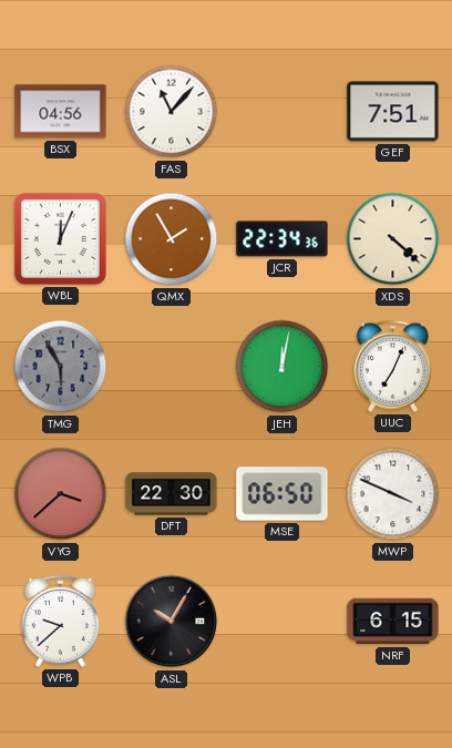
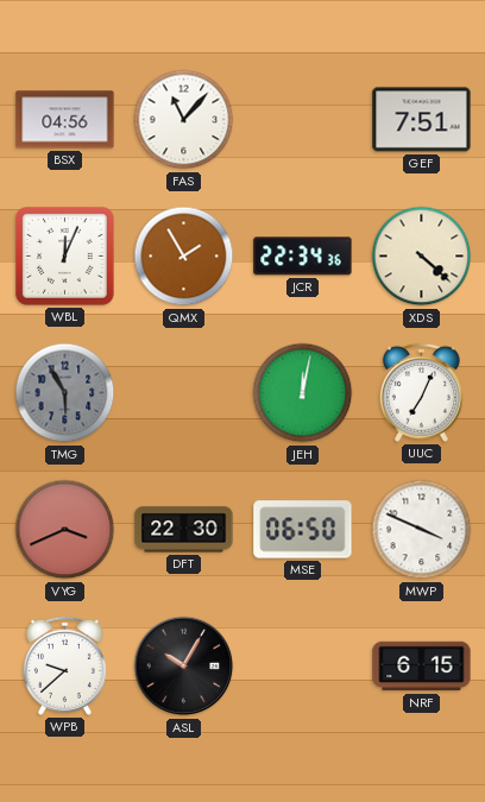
VYG: 3:38 -> 3:41
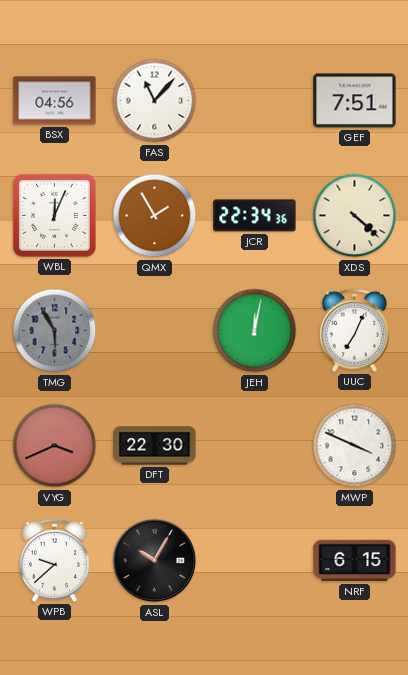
MSE: 06:50 -> none
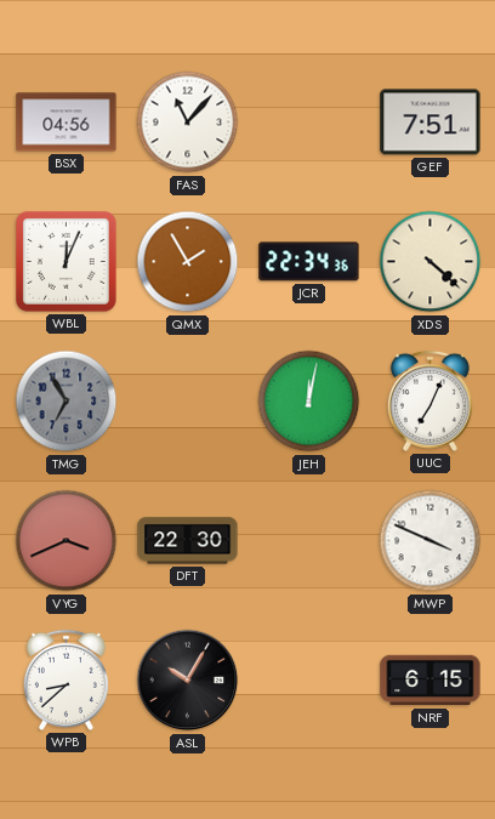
TMG: 5:55 -> 6:55
WPB: 9:38 -> 8:38
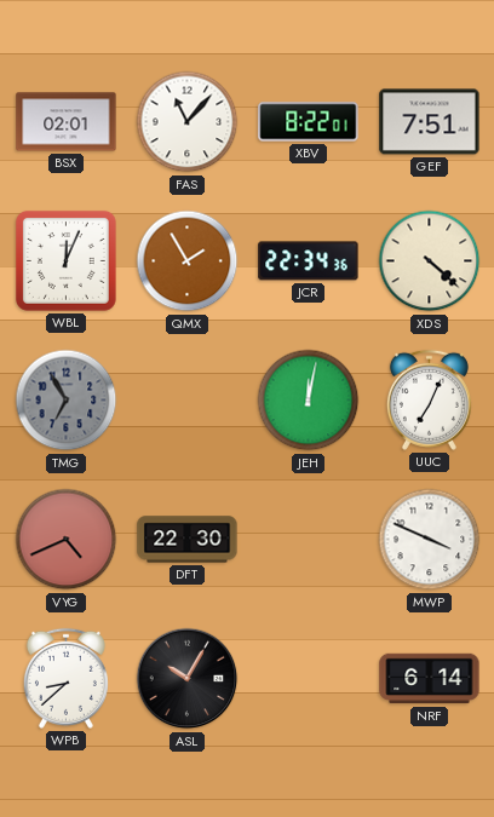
BSX: 04:56 -> 02:01
XBV: none -> 8:22
VYG: 3:41 -> 4:41
NRF: 6:15 -> 6:14
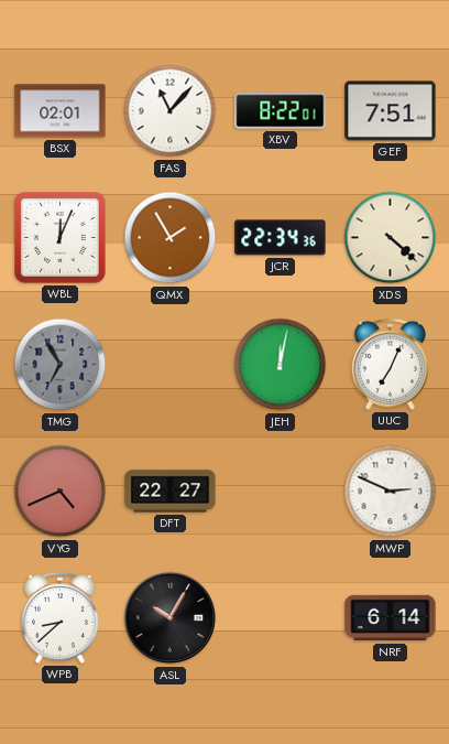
DFT: 22:30 -> 22:27
MWP: 3:49 -> 2:49
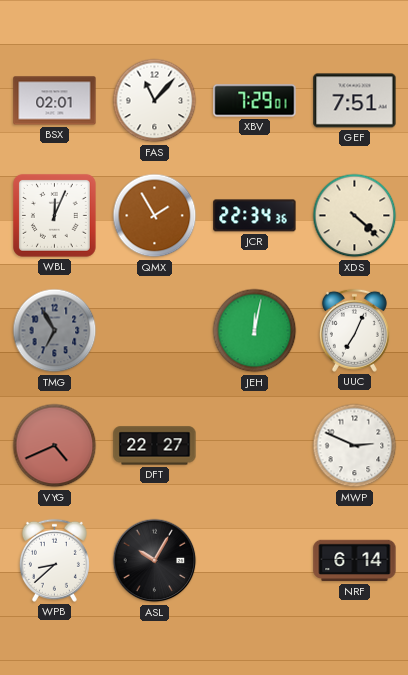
XBV: 8:22 -> 7:29
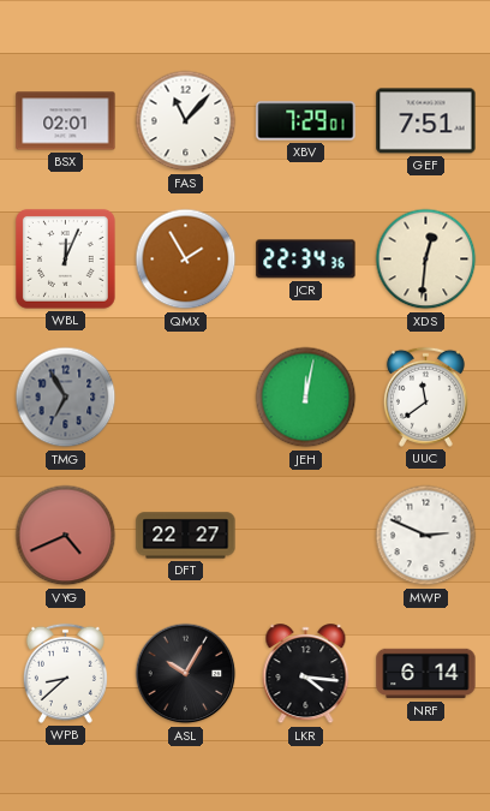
XDS: 4:22 -> 12:31
UUC: 7:04 -> 11:39
LKR: none -> 4:16
